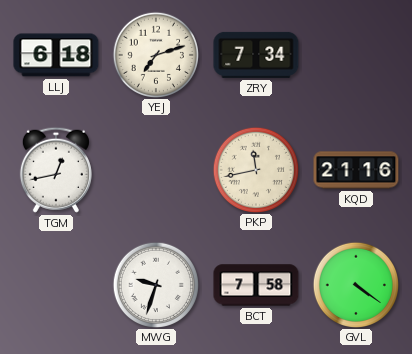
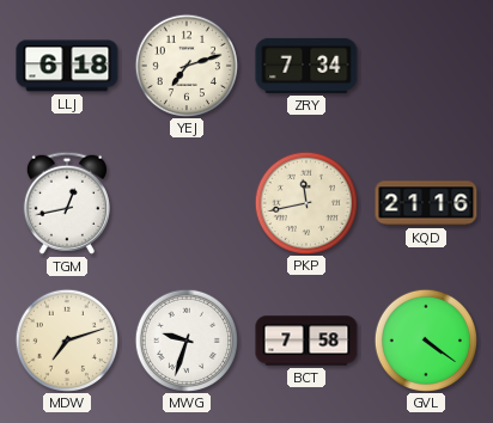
MDW: none -> 7:12
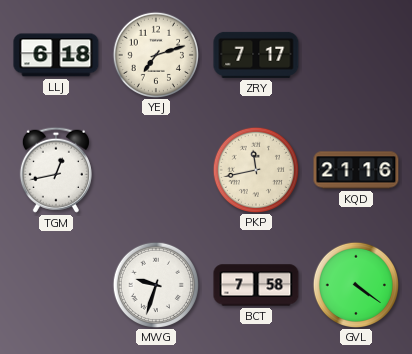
ZRY: 7:34 -> 7:17
MDW: 7:12 -> none
